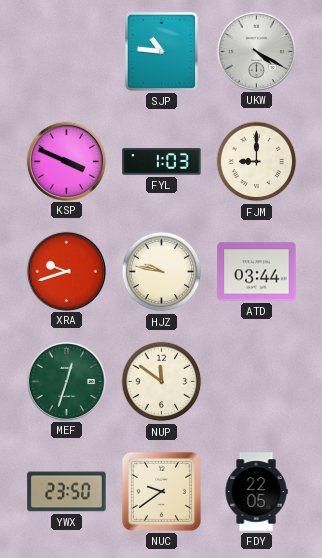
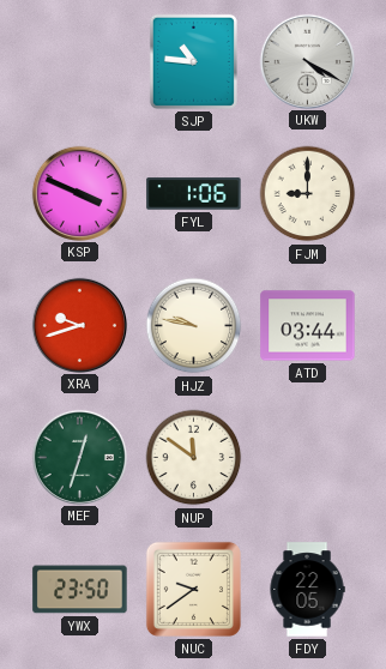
FYL: 1:03 -> 1:06
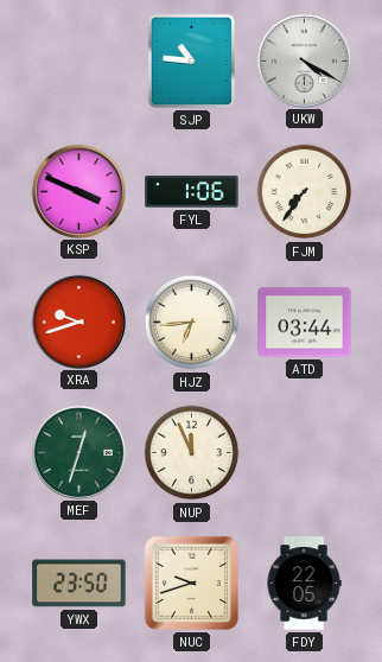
FJM: 9:00 -> 7:36
HJZ: 9:47 -> 6:44
NUP: 11:51 -> 11:56
NUC: 9:39 -> 9:42
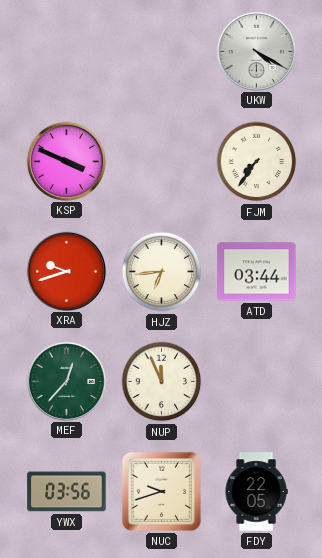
SJP: 10:46 -> none
FYL: 1:06 -> none
MEF: 12:33 -> 12:37
YWX: 23:50 -> 03:56
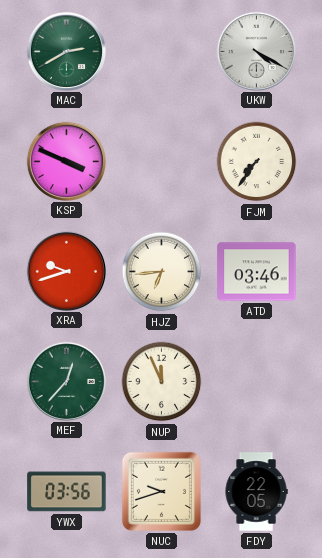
MAC: none -> 2:40
ATD: 03:44 -> 03:46
